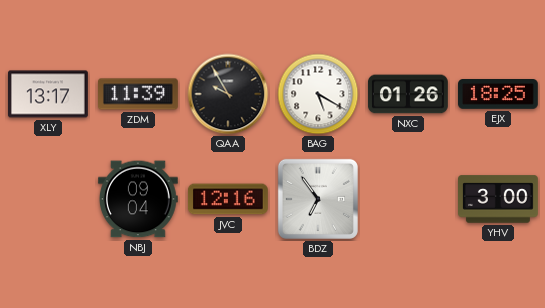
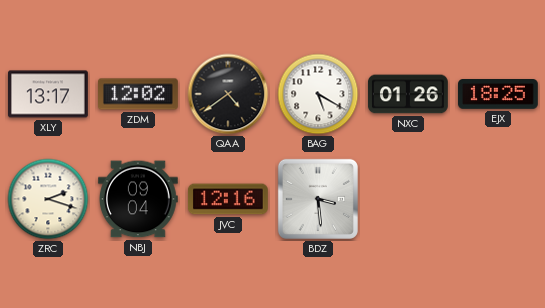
ZDM: 11:39 -> 12:02
QAA: 9:55 -> 4:39
ZRC: none -> 2:18
BDZ: 6:54 -> 3:29
YHV: 3:00 -> none
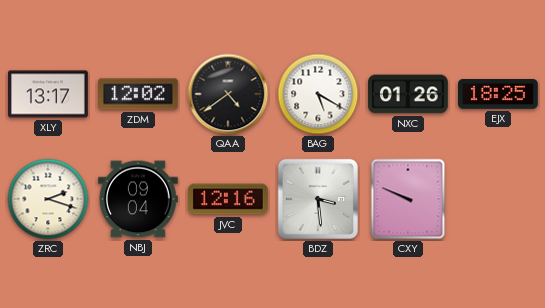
CXY: none -> 9:49
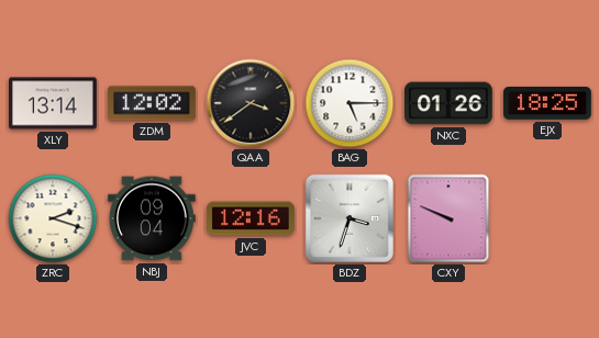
XLY: 13:17 -> 13:14
QAA: 4:39 -> 3:39
BAG: 5:20 -> 5:15
BDZ: 3:29 -> 3:33
